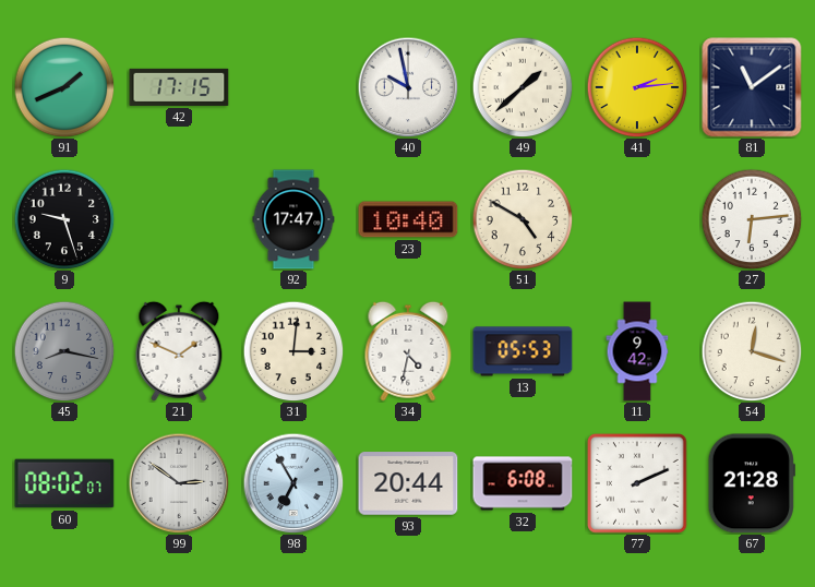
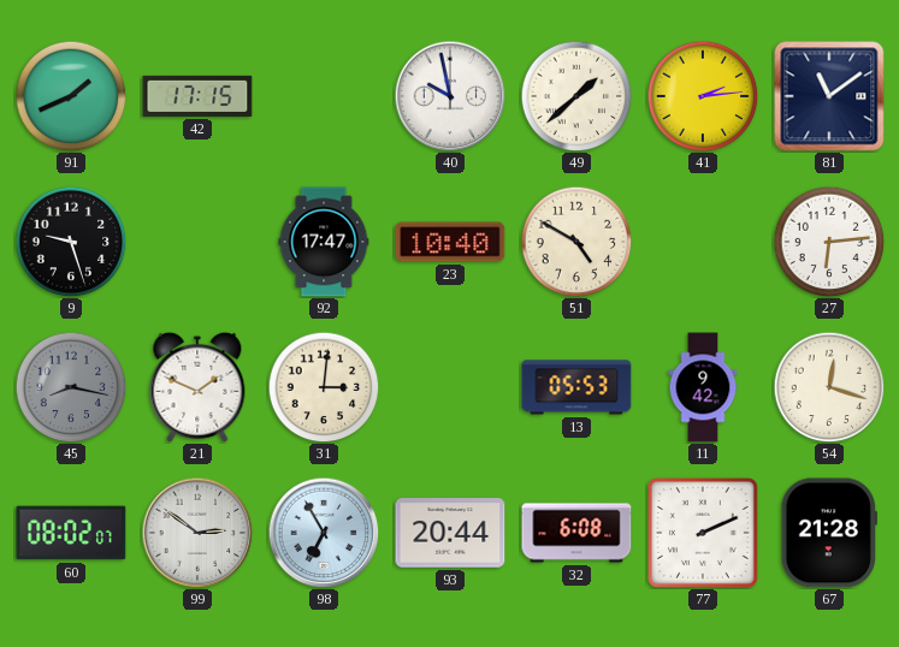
34: 4:32 -> none
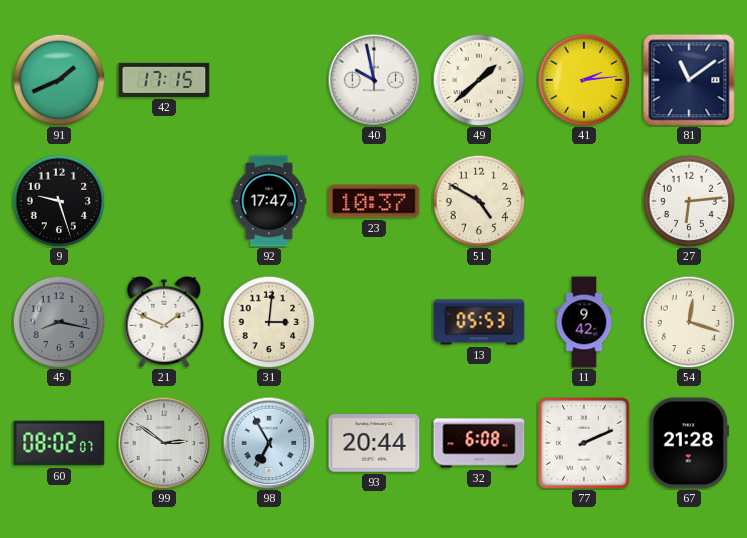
23: 10:40 -> 10:37
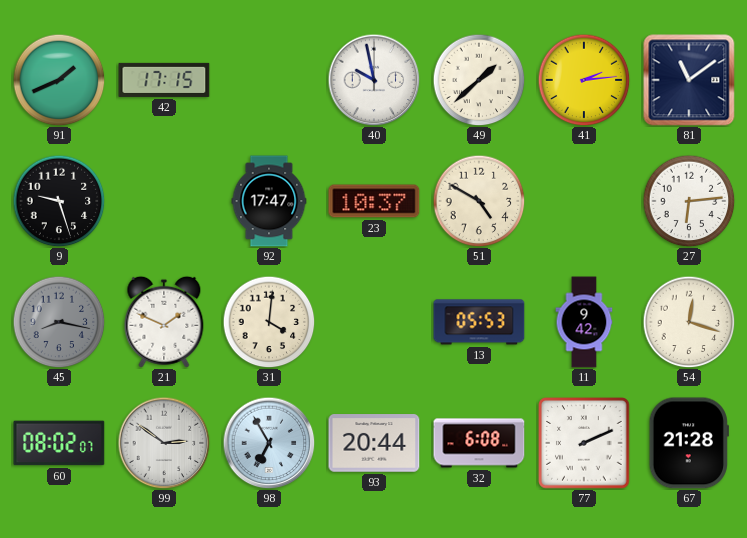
31: 3:01 -> 4:01
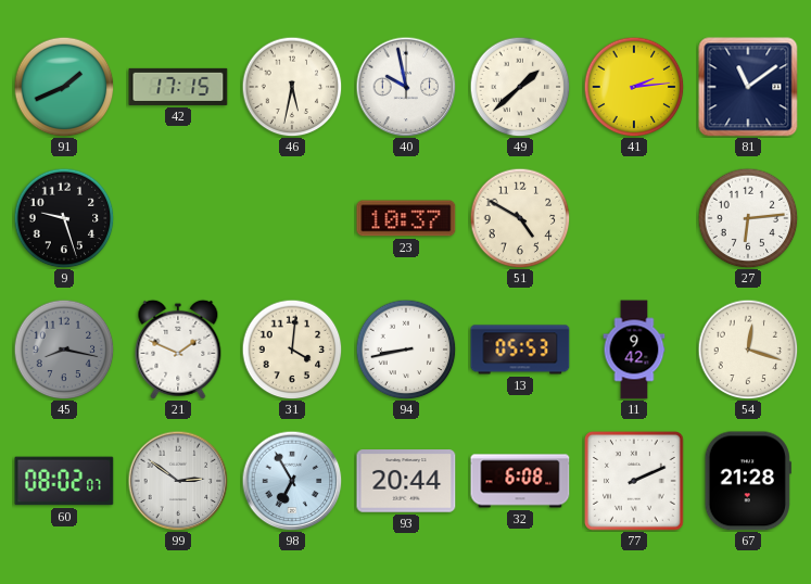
46: none -> 5:32
92: 17:47 -> none
94: none -> 8:43
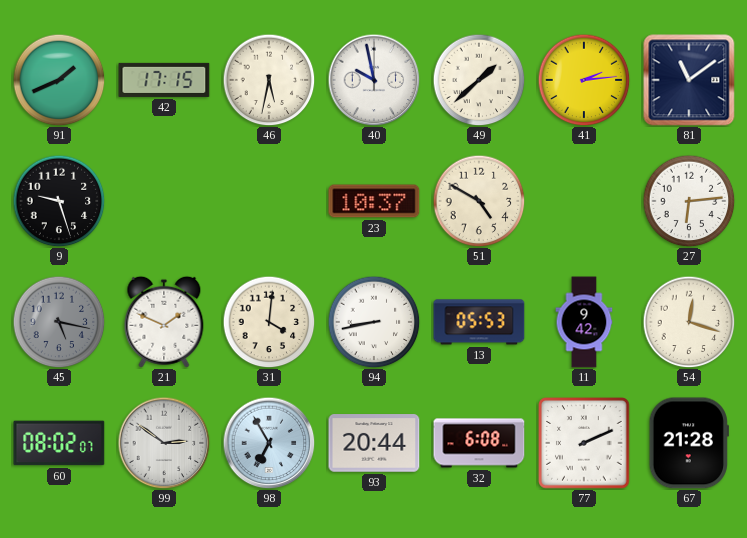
45: 8:17 -> 5:17
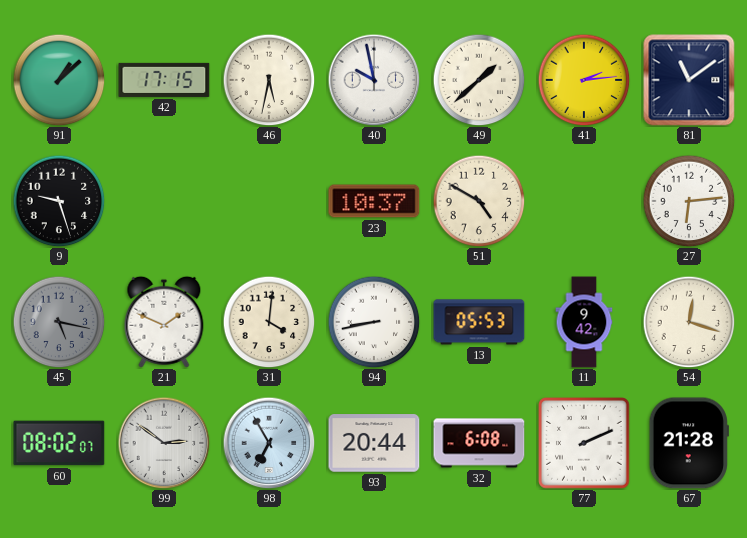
91: 1:41 -> 1:08
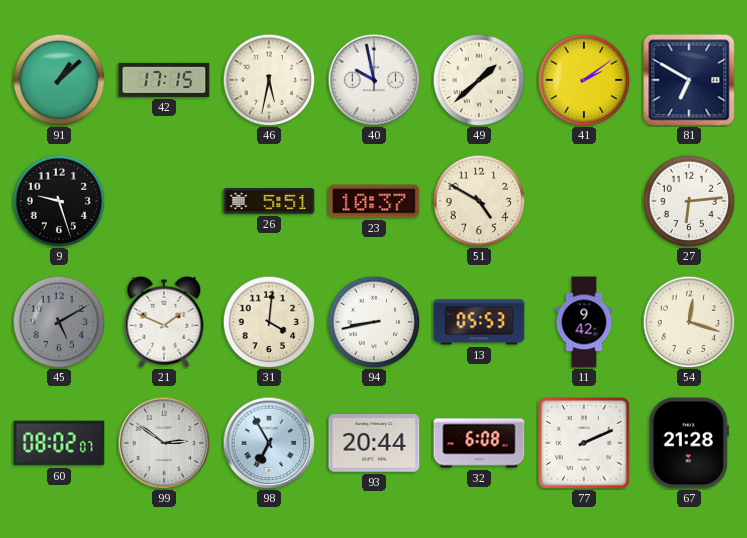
41: 2:14 -> 2:09
81: 11:09 -> 6:50
26: none -> 5:51
45: 5:17 -> 5:10
